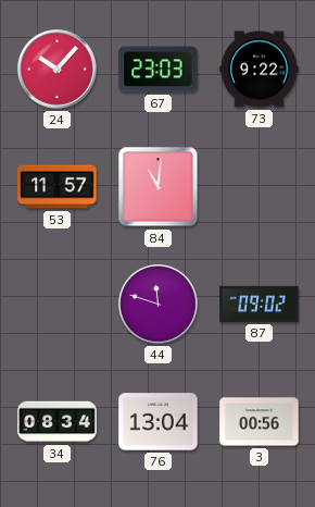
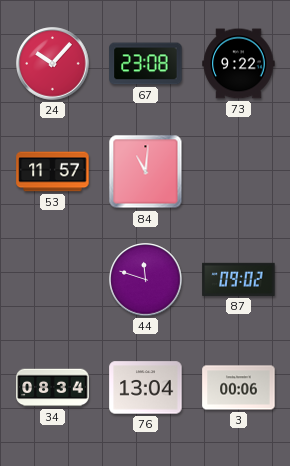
67: 23:03 -> 23:08
3: 00:56 -> 00:06
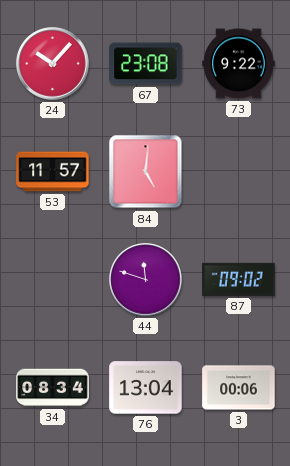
84: 11:01 -> 5:01
